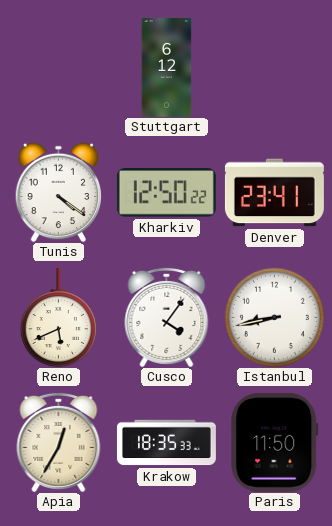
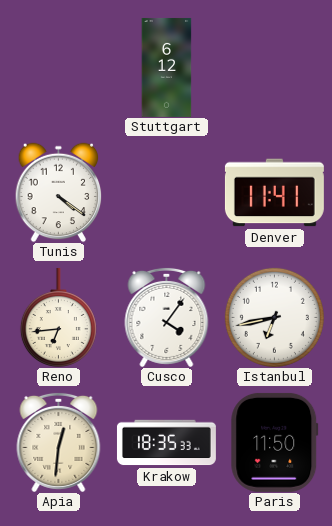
Kharkiv: 12:50 -> none
Denver: 23:41 -> 11:41
Reno: 5:41 -> 6:44
Istanbul: 8:43 -> 6:43
Apia: 12:35 -> 12:31
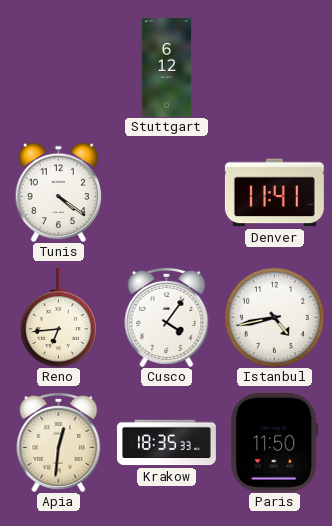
Istanbul: 6:43 -> 4:43
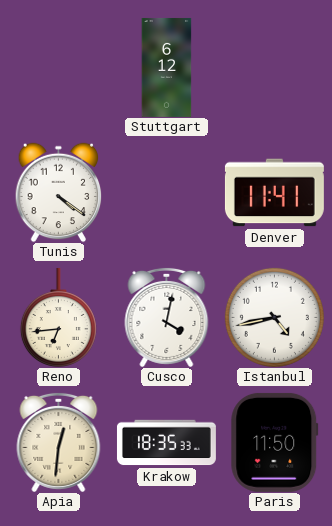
Cusco: 4:06 -> 4:02
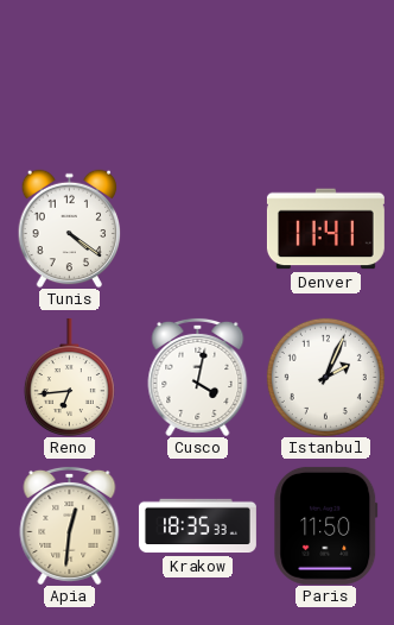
Stuttgart: 6:12 -> none
Istanbul: 4:43 -> 2:04
